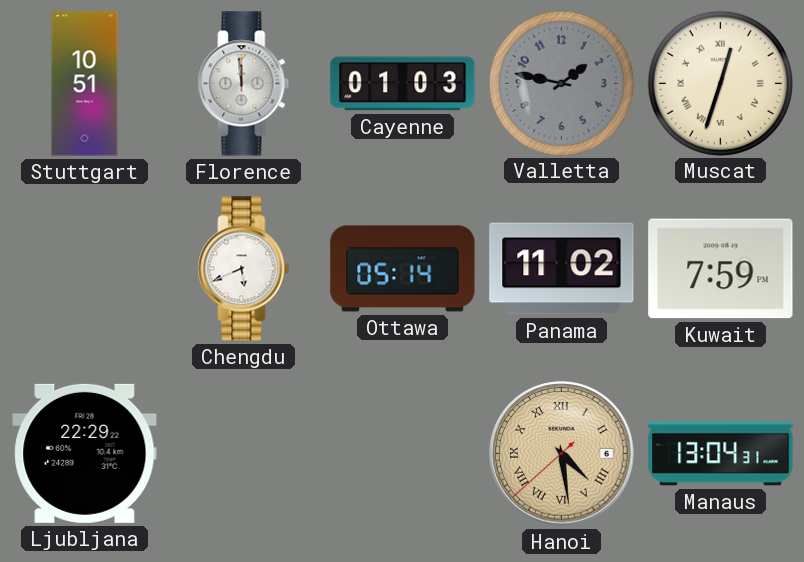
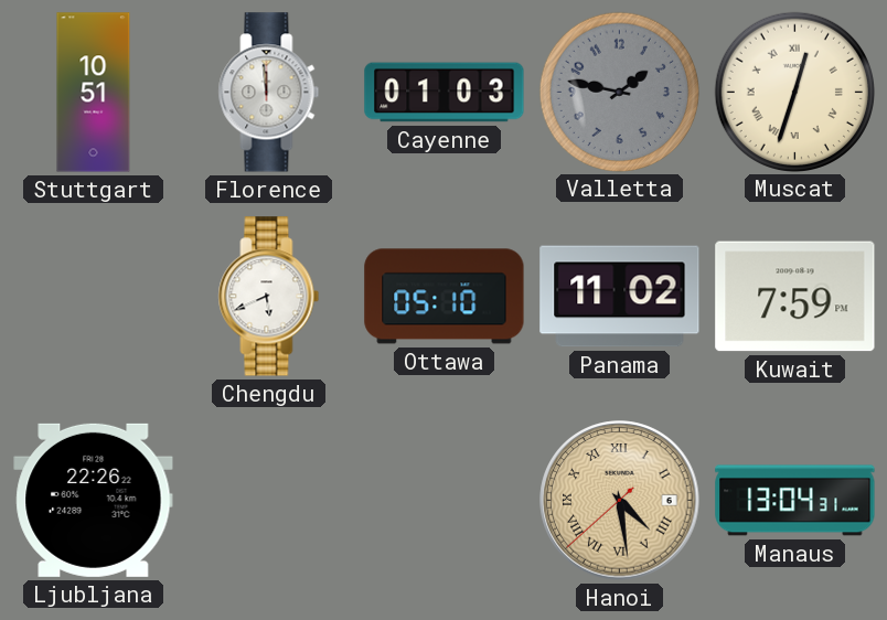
Ottawa: 05:14 -> 05:10
Ljubljana: 22:29 -> 22:26
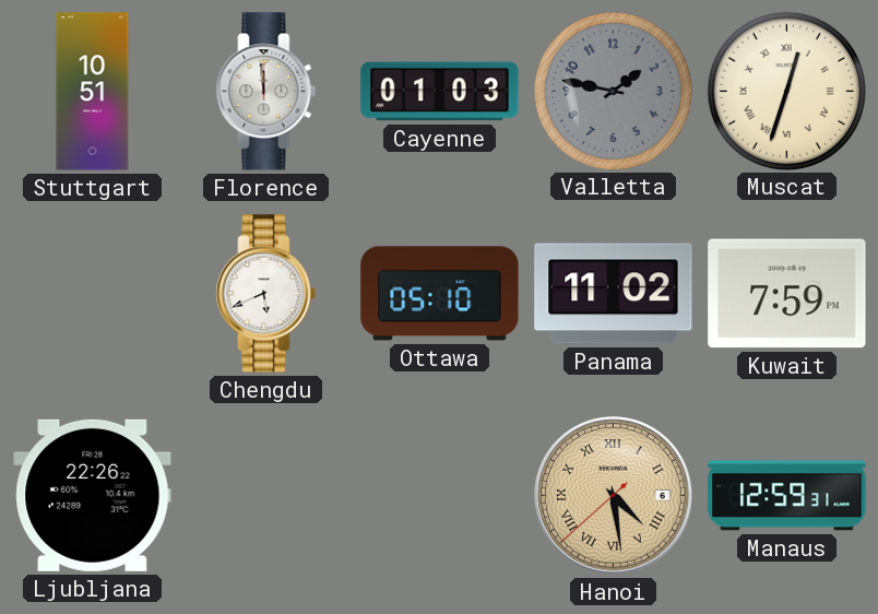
Manaus: 13:04 -> 12:59
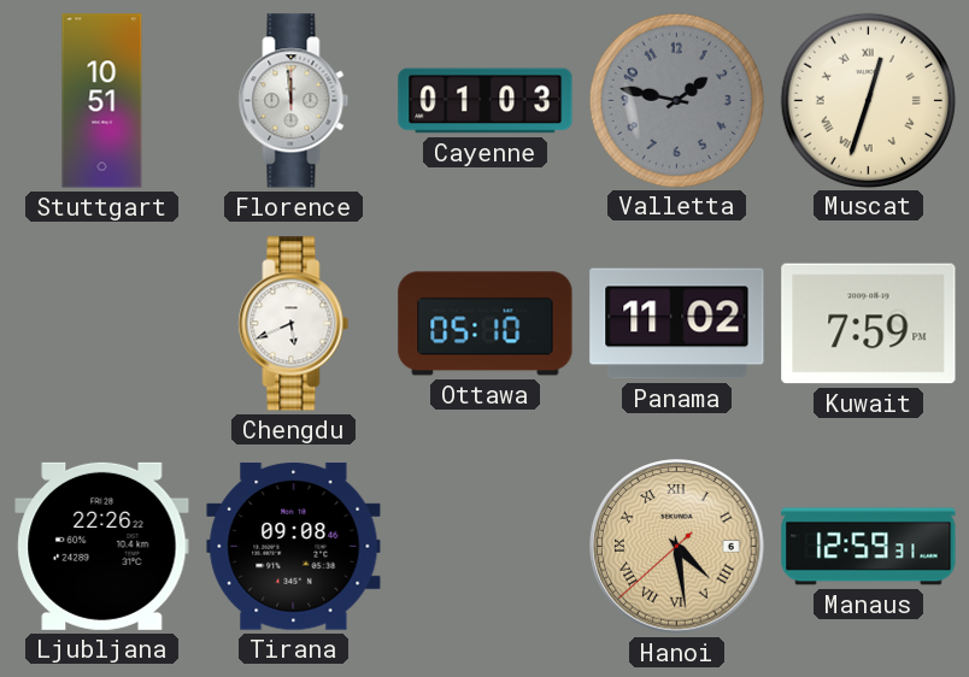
Tirana: none -> 09:08
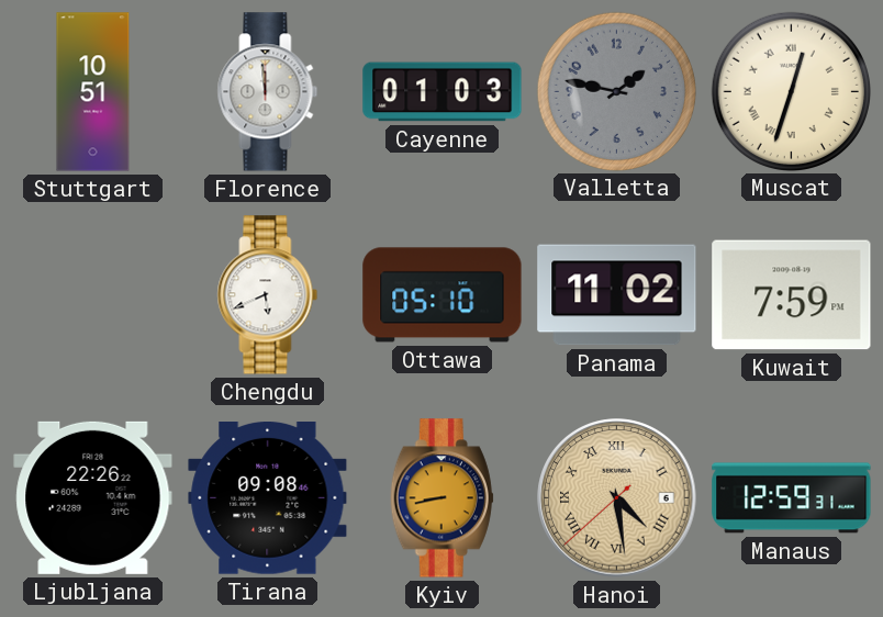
Kyiv: none -> 8:43
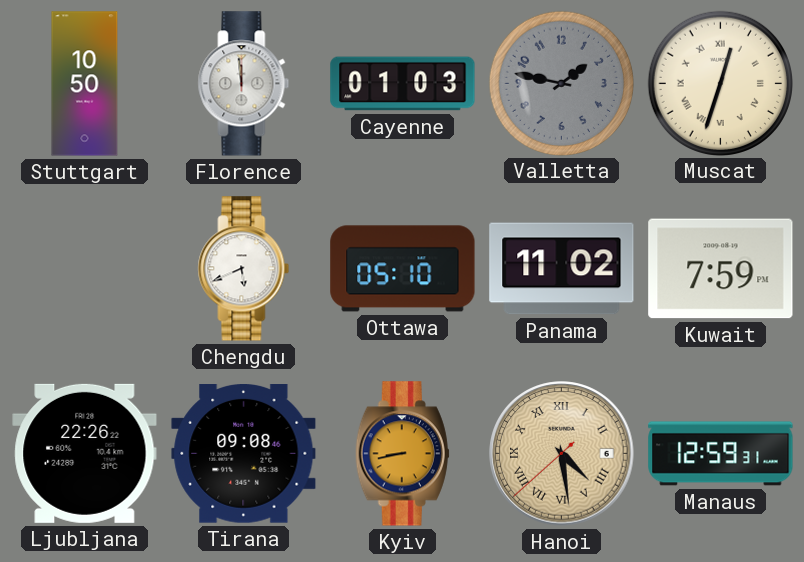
Stuttgart: 10:51 -> 10:50
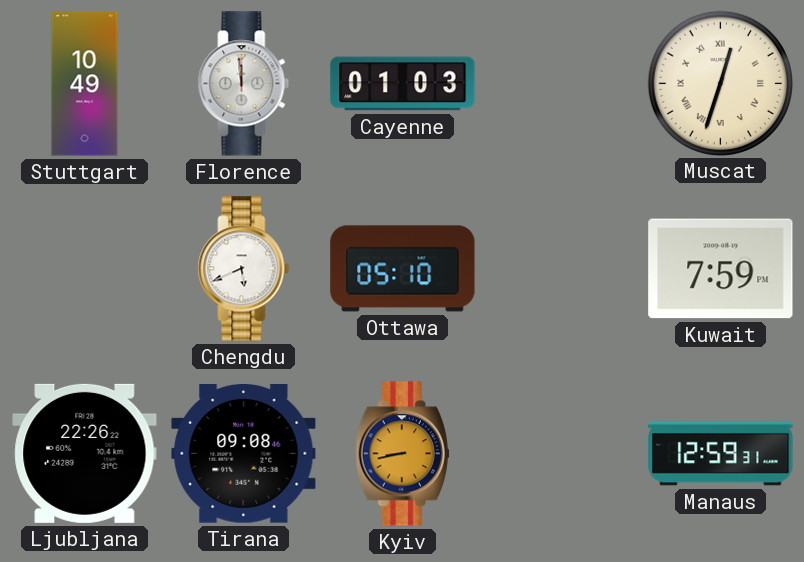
Stuttgart: 10:50 -> 10:49
Valletta: 1:47 -> none
Panama: 11:02 -> none
Hanoi: 4:28 -> none
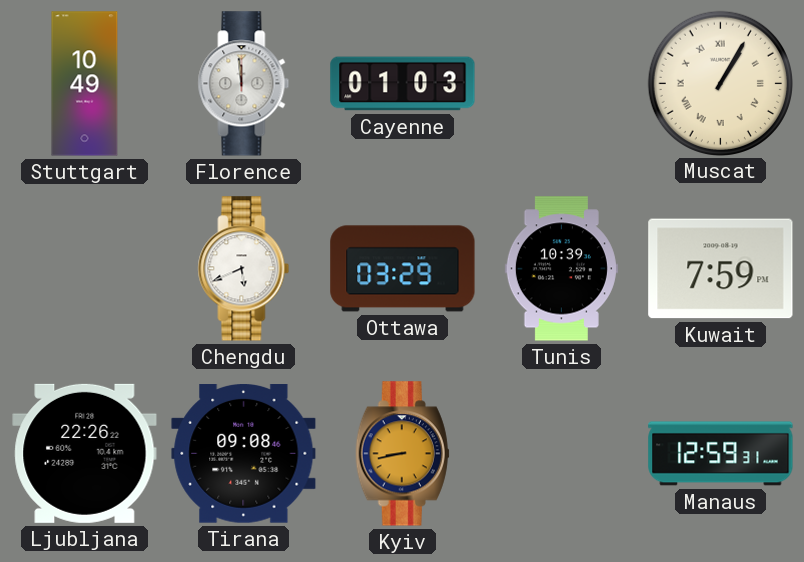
Muscat: 12:33 -> 1:05
Ottawa: 05:10 -> 03:29
Tunis: none -> 10:39
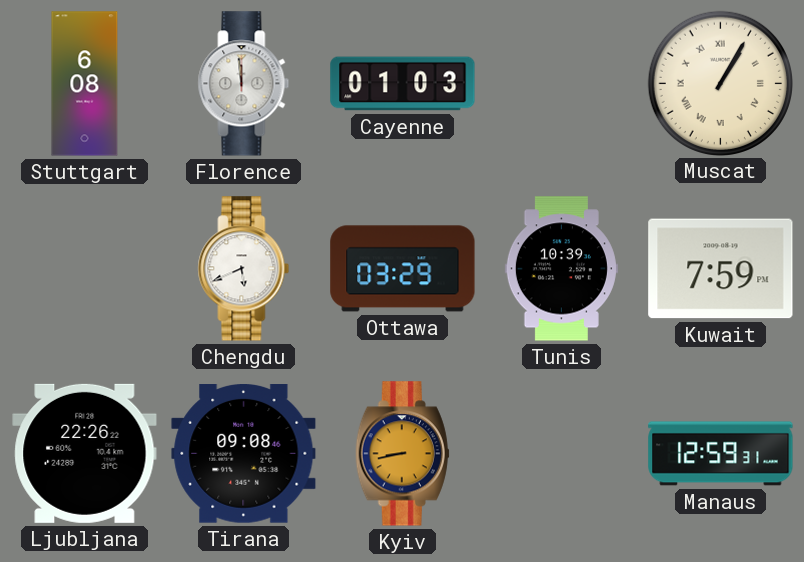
Stuttgart: 10:49 -> 6:08
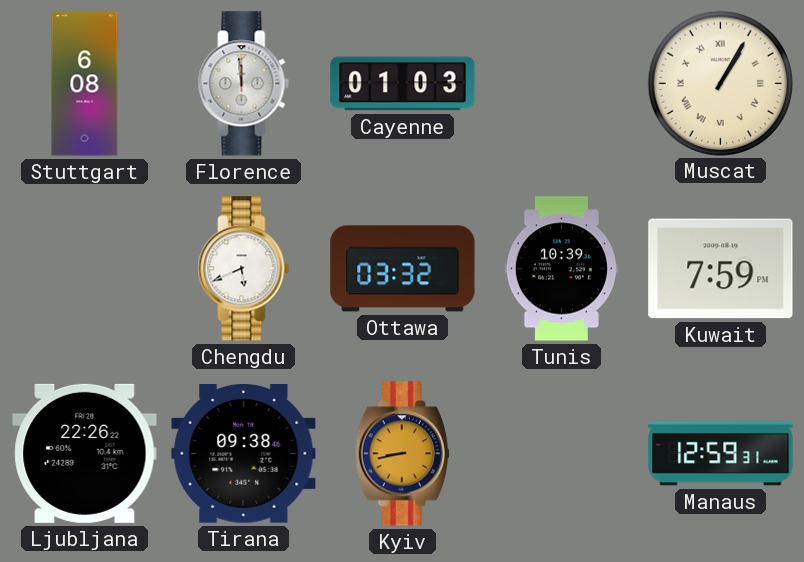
Ottawa: 03:29 -> 03:32
Tirana: 09:08 -> 09:38
